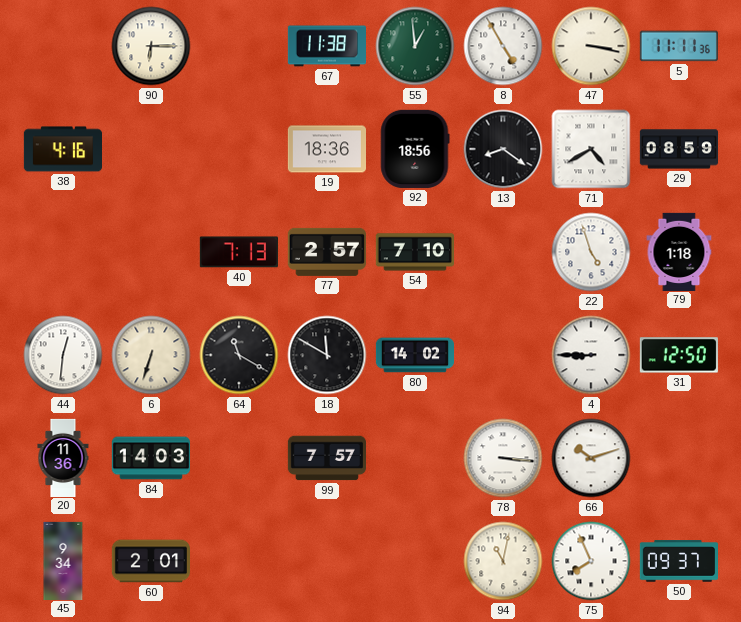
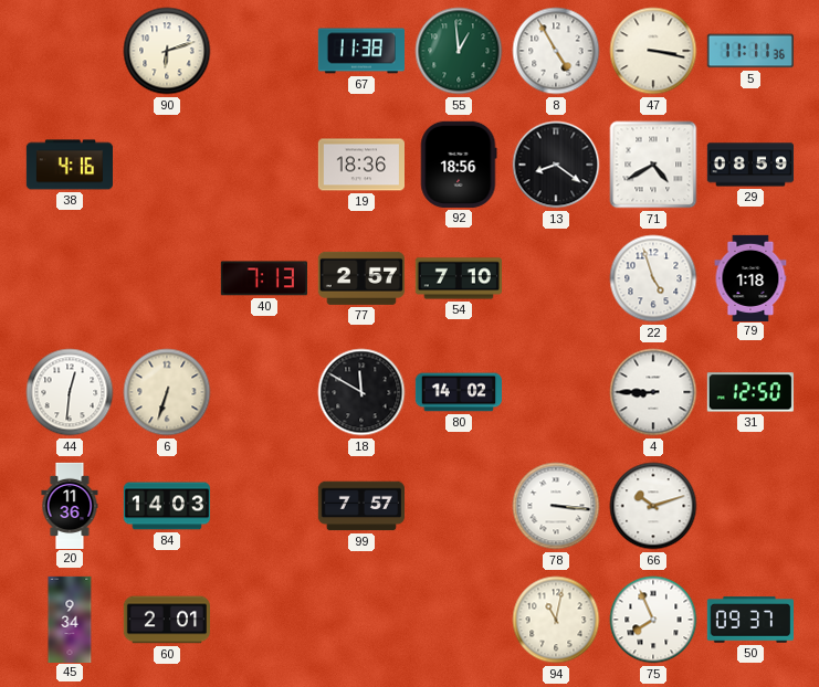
90: 6:15 -> 6:12
64: 11:20 -> none
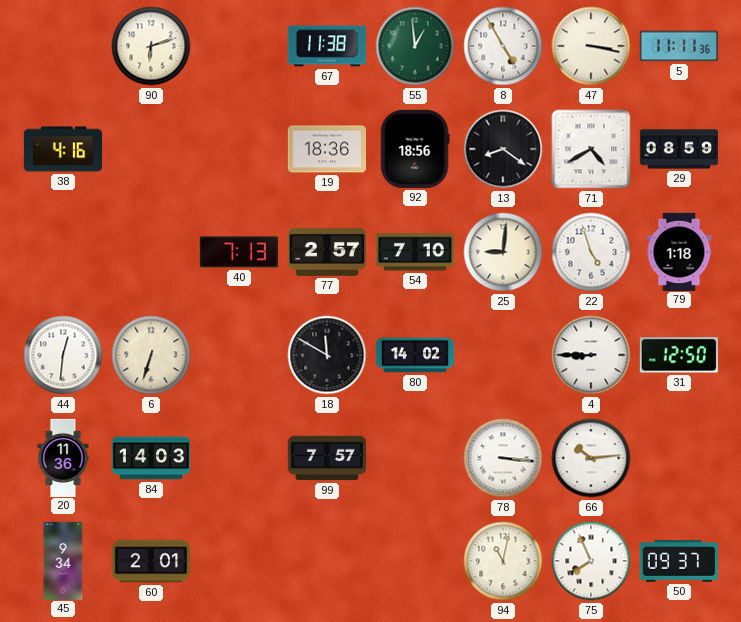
25: none -> 9:01
66: 10:12 -> 10:14
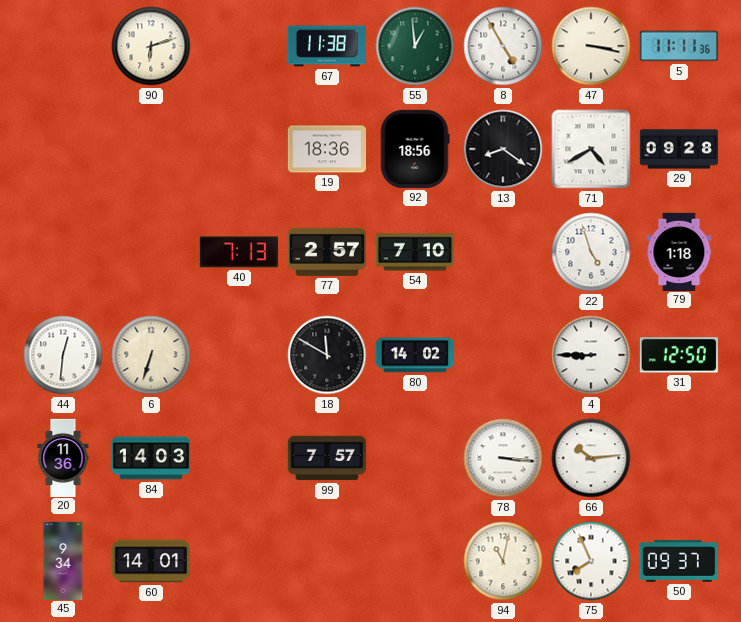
38: 4:16 -> none
29: 08:59 -> 09:28
25: 9:01 -> none
60: 2:01 -> 14:01
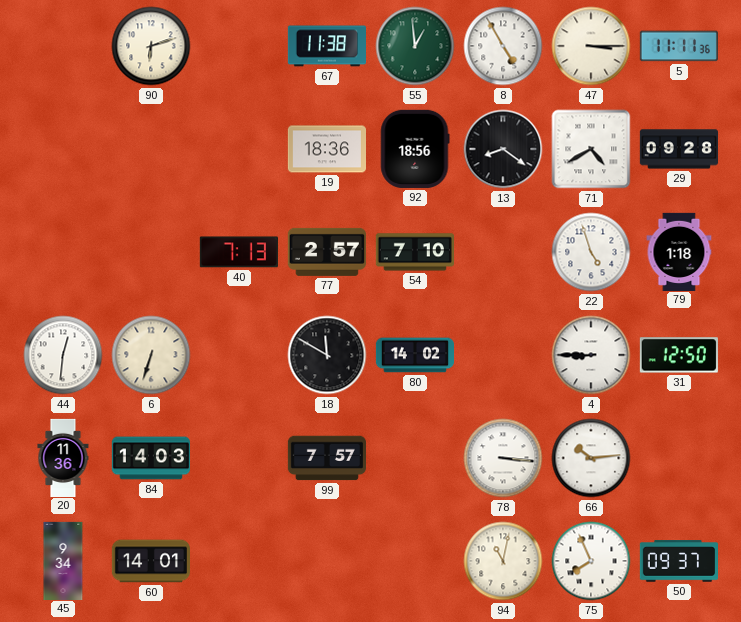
47: 3:17 -> 3:15
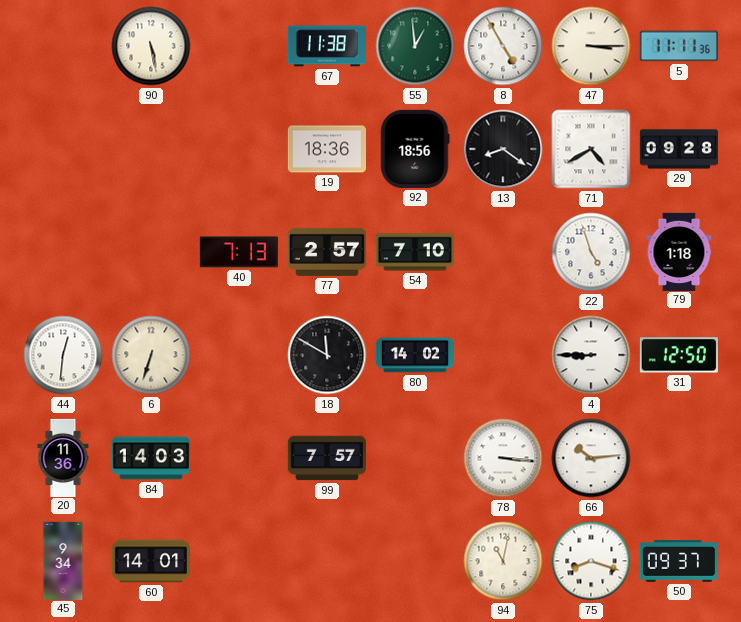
90: 6:12 -> 5:28
75: 7:56 -> 8:18
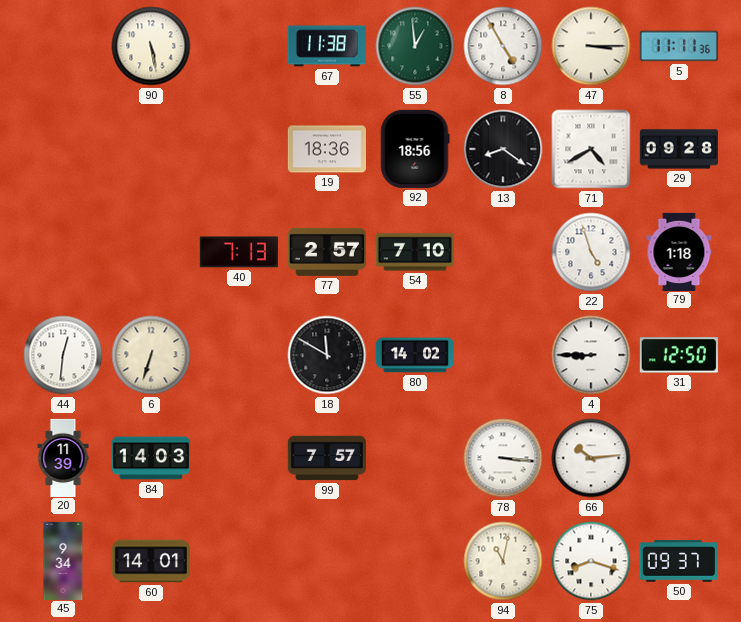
20: 11:36 -> 11:39
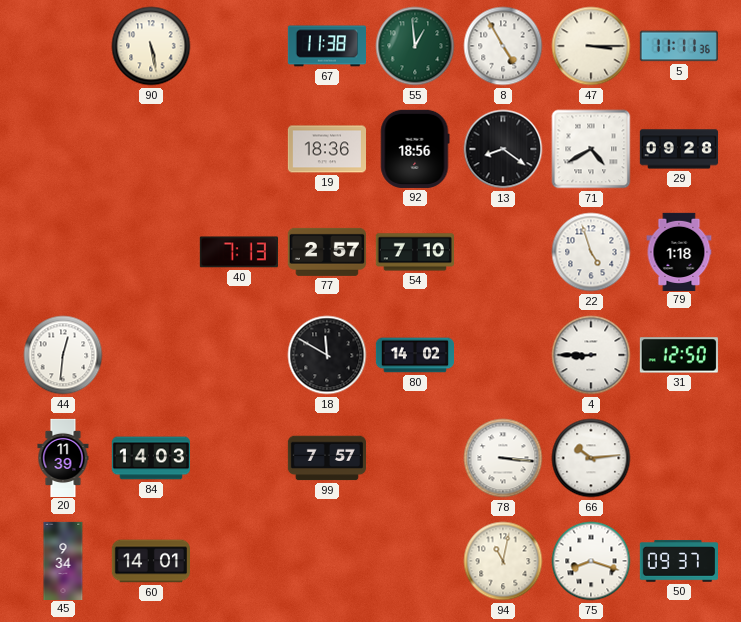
6: 6:33 -> none
